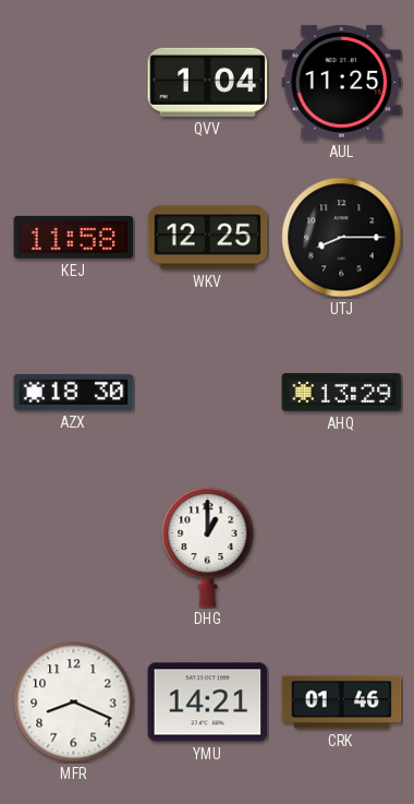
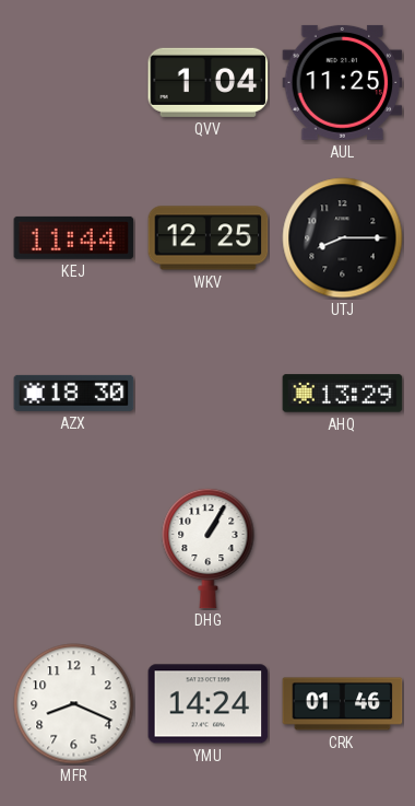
KEJ: 11:58 -> 11:44
DHG: 1:00 -> 1:05
YMU: 14:21 -> 14:24
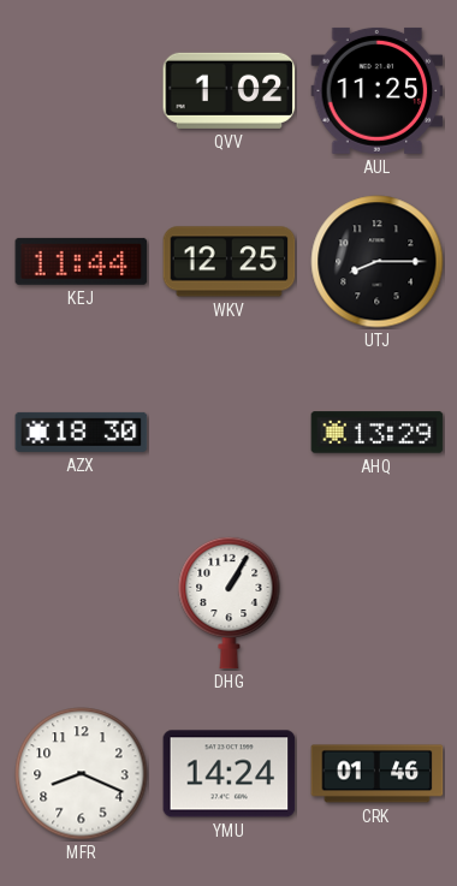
QVV: 1:04 -> 1:02
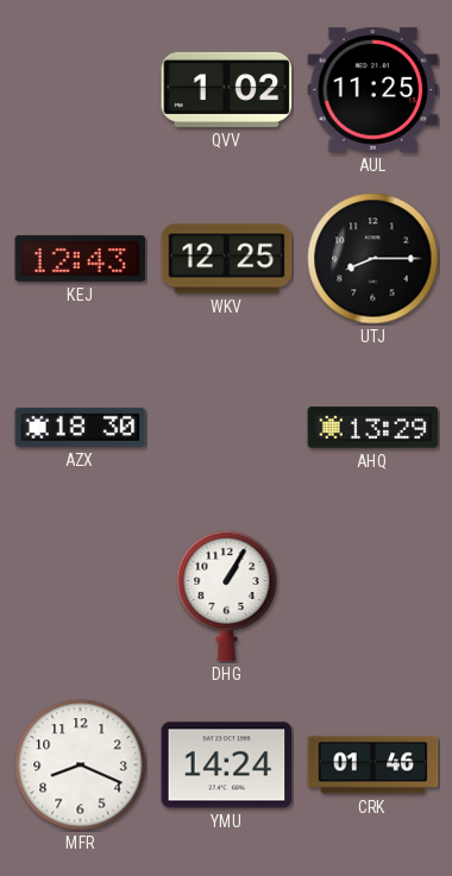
KEJ: 11:44 -> 12:43
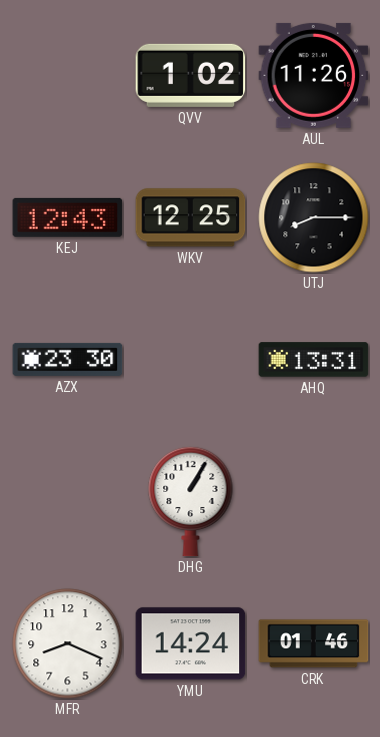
AUL: 11:25 -> 11:26
AZX: 18:30 -> 23:30
AHQ: 13:29 -> 13:31
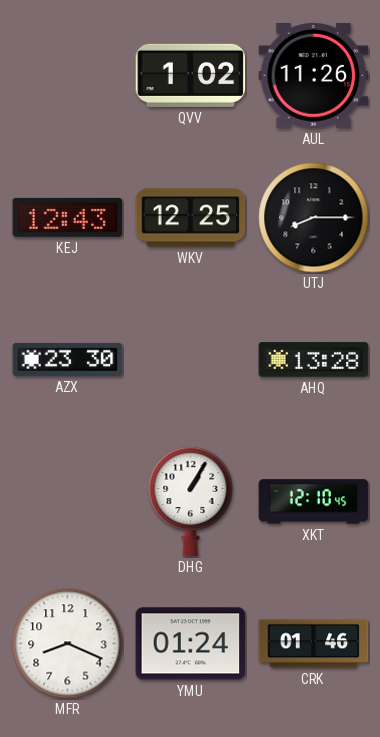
AHQ: 13:31 -> 13:28
XKT: none -> 12:10
YMU: 14:24 -> 01:24
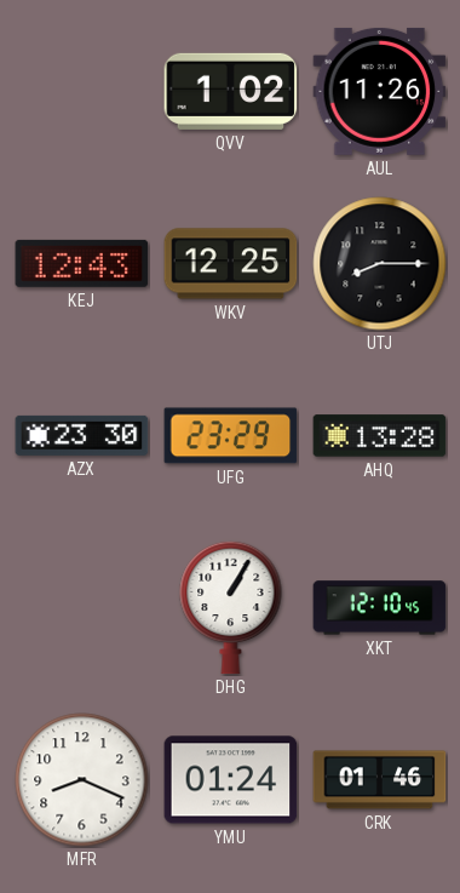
UFG: none -> 23:29
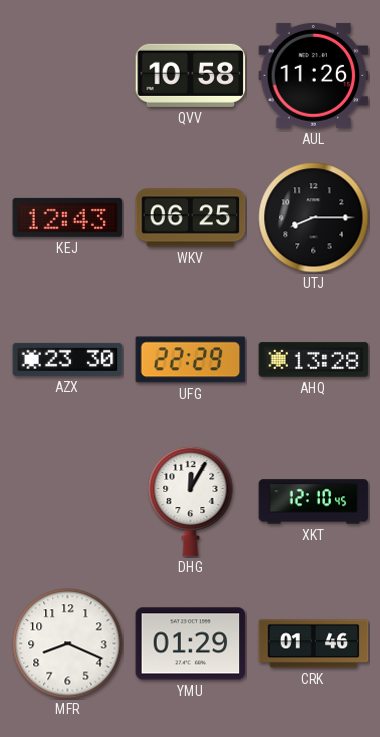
QVV: 1:02 -> 10:58
WKV: 12:25 -> 06:25
UFG: 23:29 -> 22:29
DHG: 1:05 -> 12:05
YMU: 01:24 -> 01:29
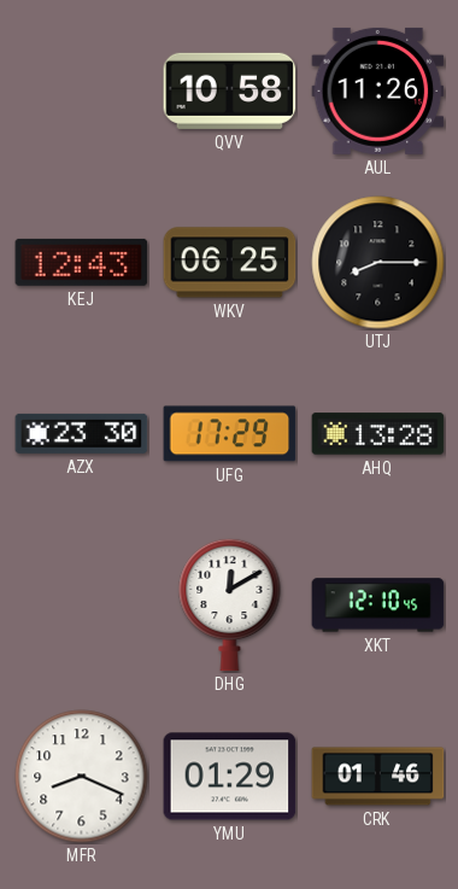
UFG: 22:29 -> 17:29
DHG: 12:05 -> 12:10
